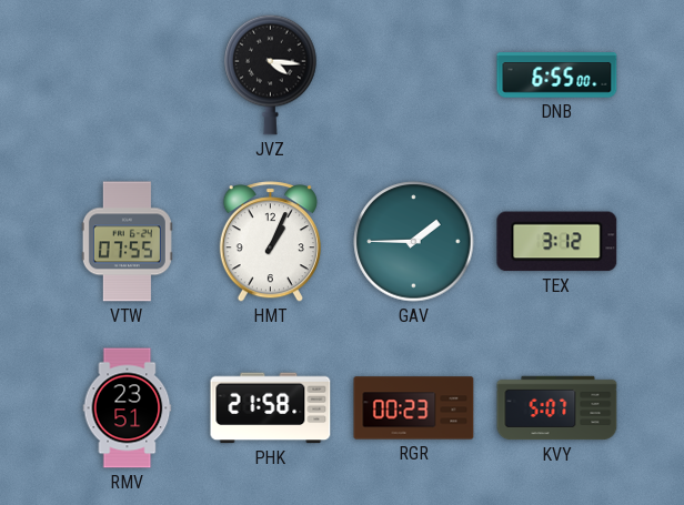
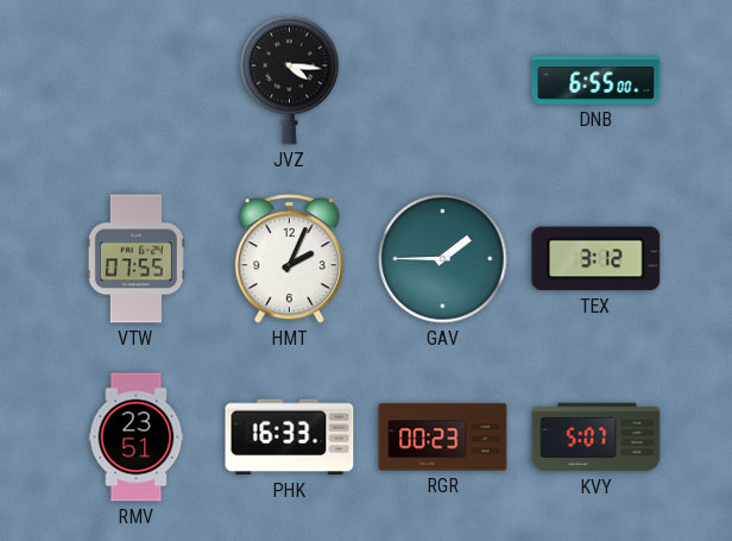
HMT: 1:04 -> 2:04
PHK: 21:58 -> 16:33
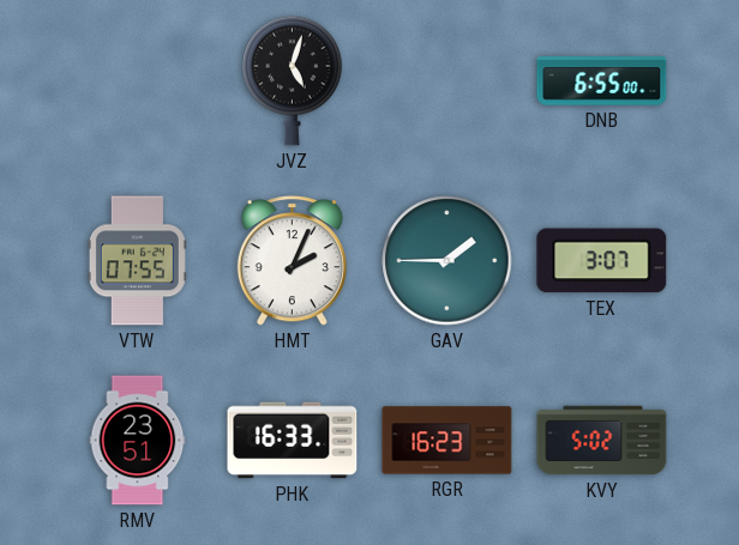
JVZ: 4:16 -> 5:03
TEX: 3:12 -> 3:07
RGR: 00:23 -> 16:23
KVY: 5:07 -> 5:02
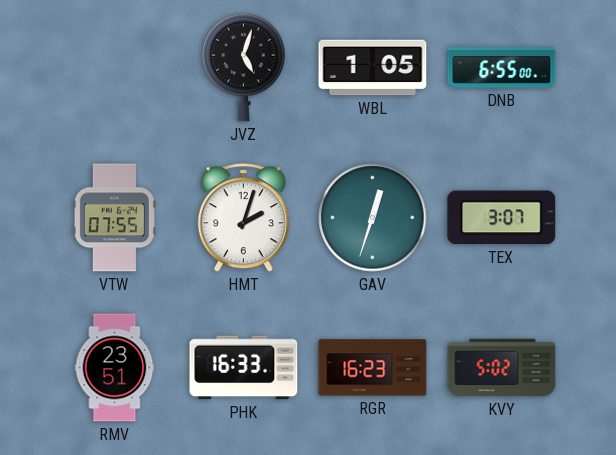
WBL: none -> 1:05
HMT: 2:04 -> 2:03
GAV: 1:45 -> 12:33
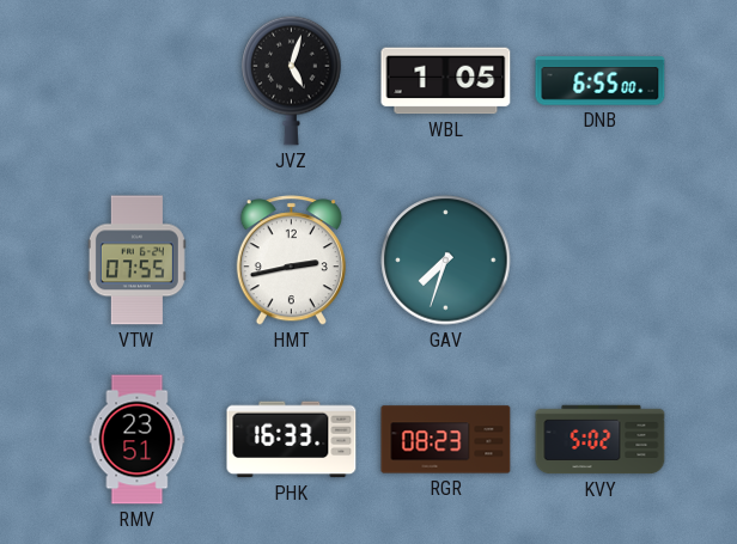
HMT: 2:03 -> 2:43
GAV: 12:33 -> 7:33
TEX: 3:07 -> none
RGR: 16:23 -> 08:23
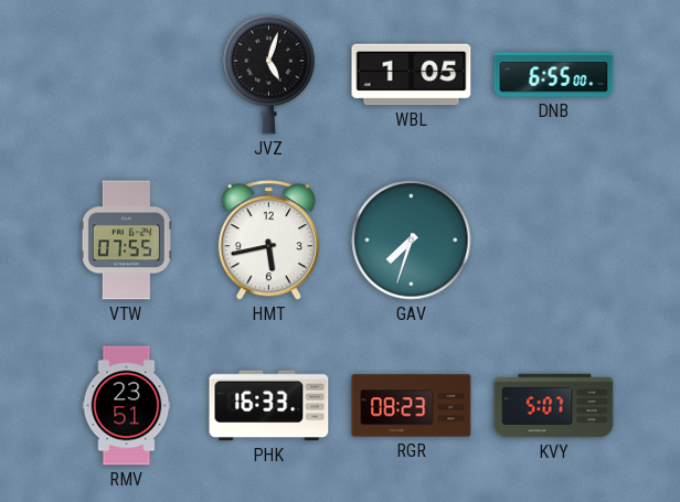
HMT: 2:43 -> 5:43
KVY: 5:02 -> 5:07
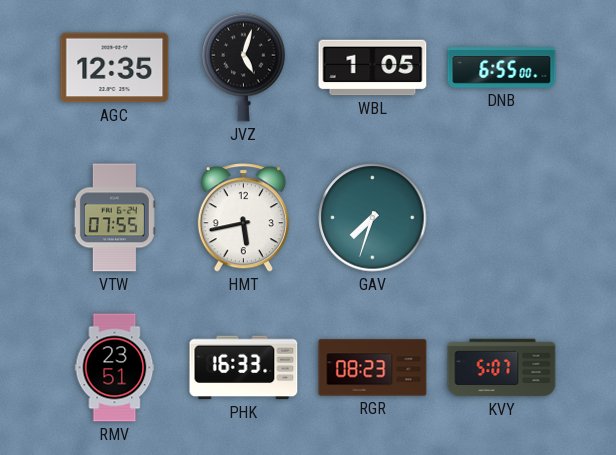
AGC: none -> 12:35
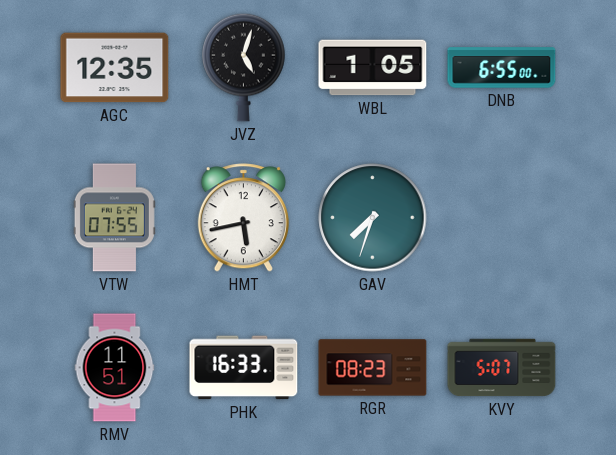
RMV: 23:51 -> 11:51
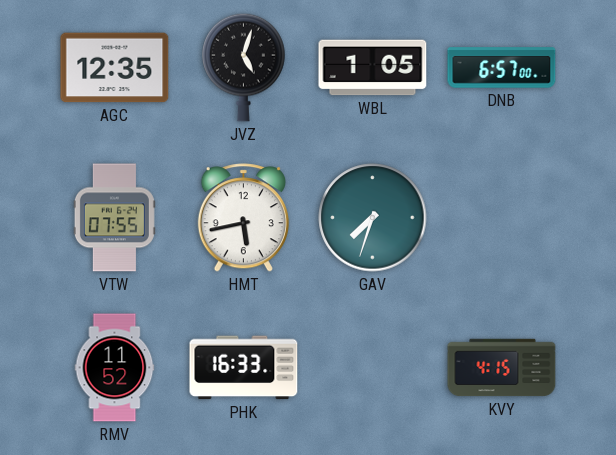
DNB: 6:55 -> 6:57
RMV: 11:51 -> 11:52
RGR: 08:23 -> none
KVY: 5:07 -> 4:15
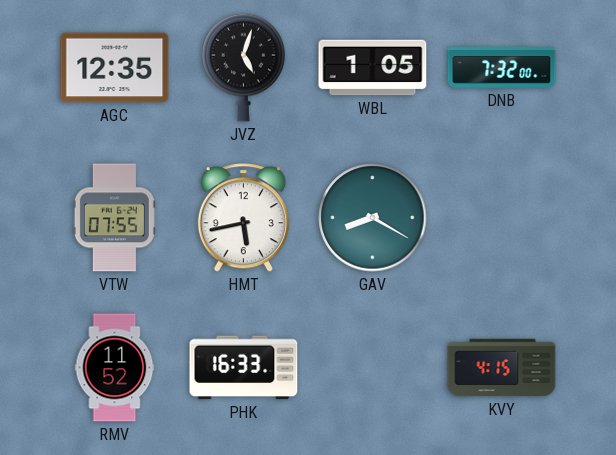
DNB: 6:57 -> 7:32
GAV: 7:33 -> 8:20
